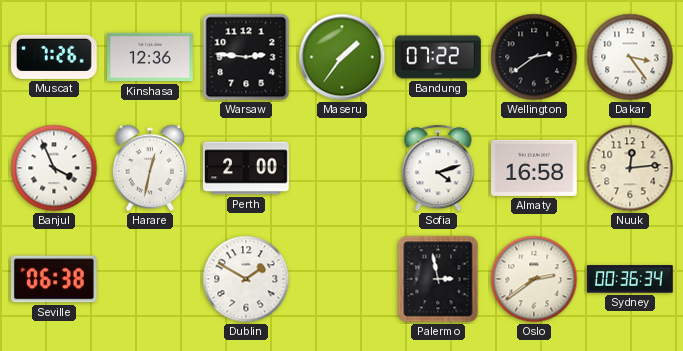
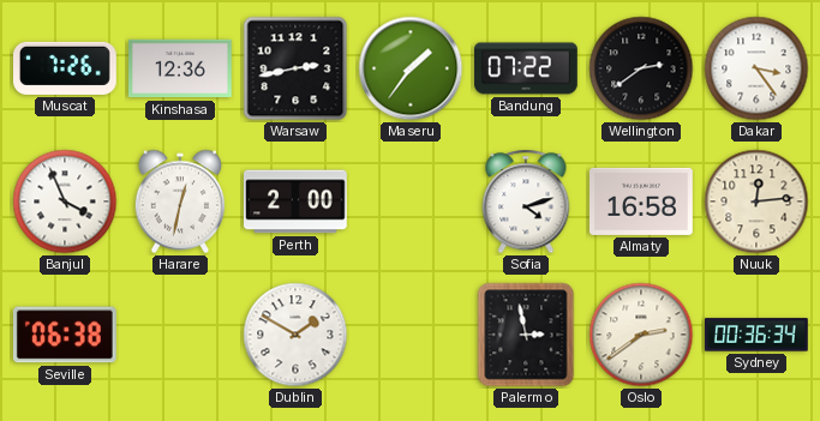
Warsaw: 2:46 -> 2:43
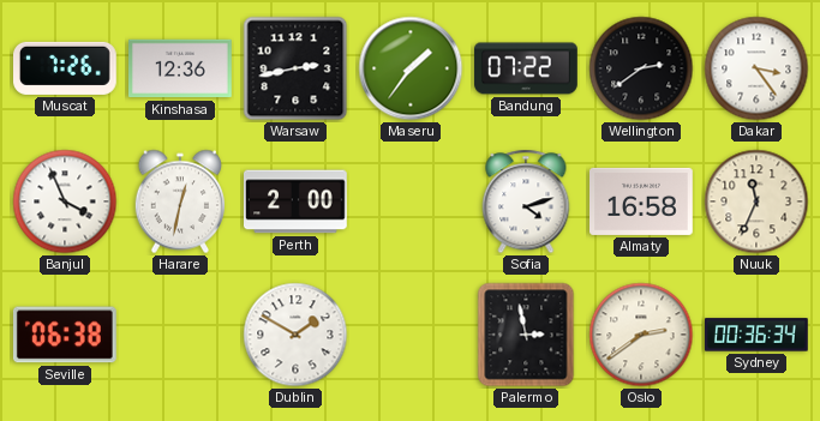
Nuuk: 12:14 -> 11:34
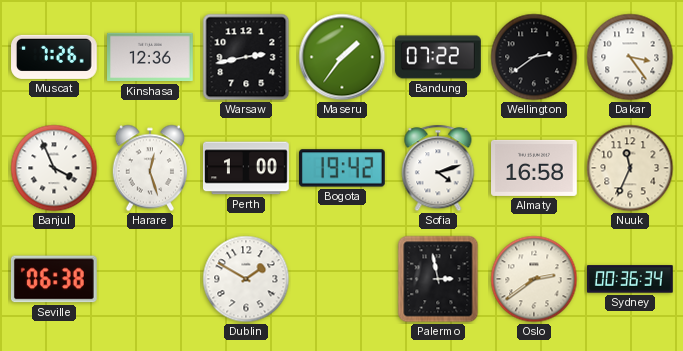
Harare: 12:32 -> 12:27
Perth: 2:00 -> 1:00
Bogota: none -> 19:42
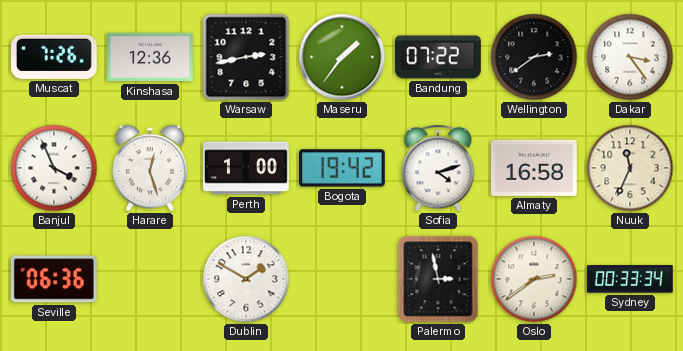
Seville: 06:38 -> 06:36
Sydney: 00:36 -> 00:33
